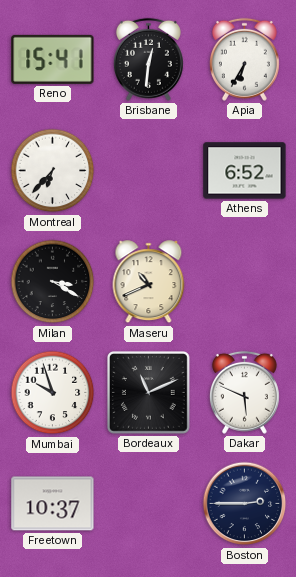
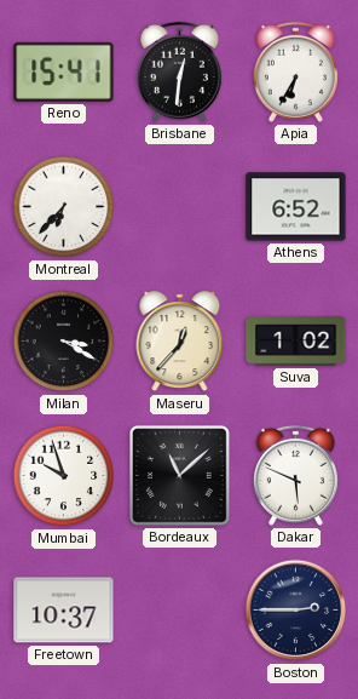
Maseru: 10:41 -> 12:37
Suva: none -> 1:02
Bordeaux: 11:11 -> 11:08
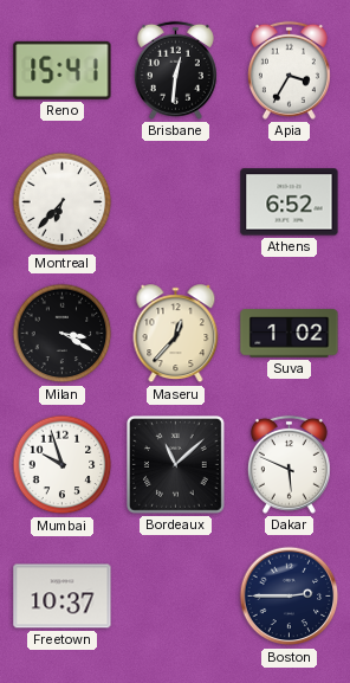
Apia: 6:35 -> 3:35
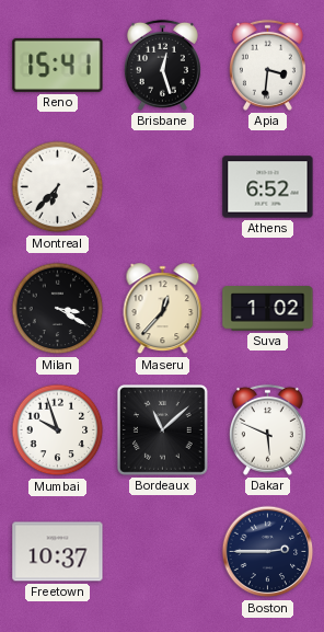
Brisbane: 12:31 -> 12:27
Apia: 3:35 -> 3:31
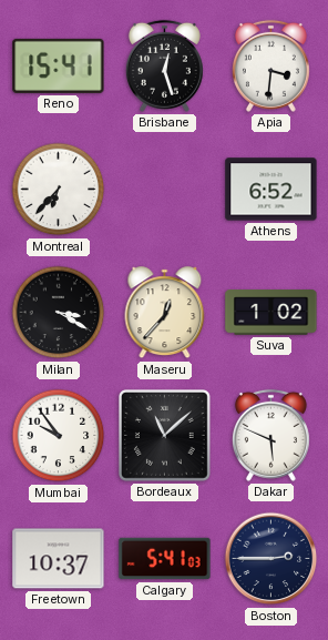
Mumbai: 9:57 -> 9:54
Calgary: none -> 5:41
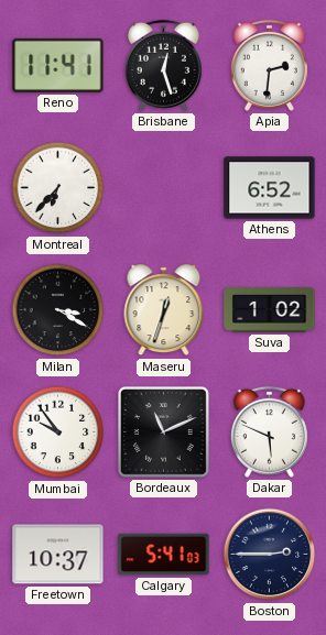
Reno: 15:41 -> 11:41
Apia: 3:31 -> 2:31
Maseru: 12:37 -> 12:33
Bordeaux: 11:08 -> 11:11
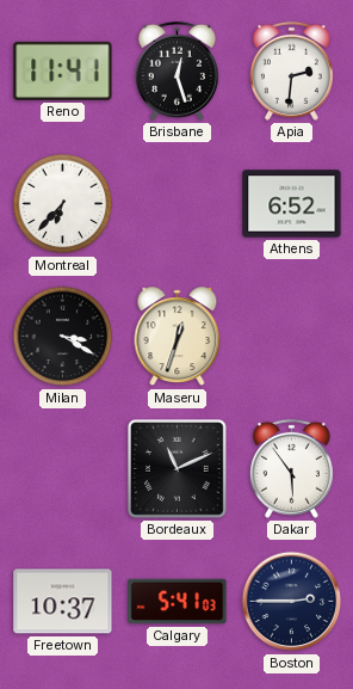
Suva: 1:02 -> none
Mumbai: 9:54 -> none
Dakar: 5:49 -> 5:54
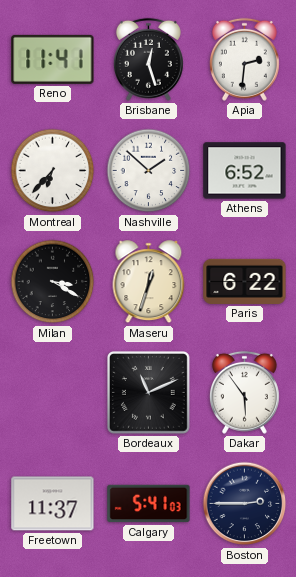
Nashville: none -> 1:52
Paris: none -> 6:22
Freetown: 10:37 -> 11:37
